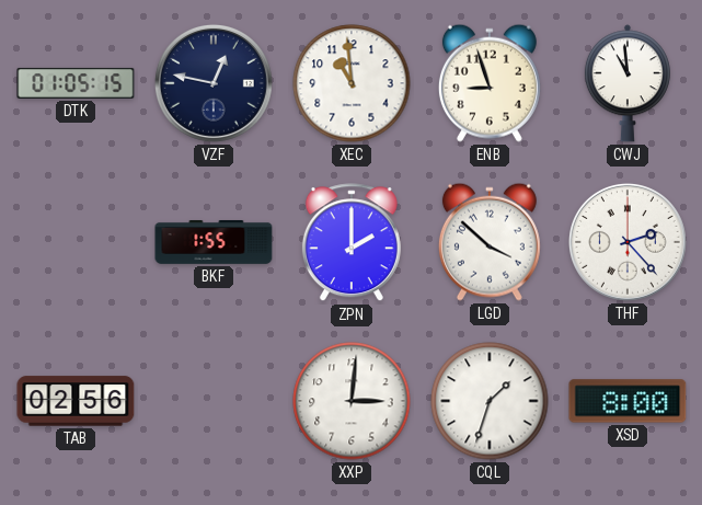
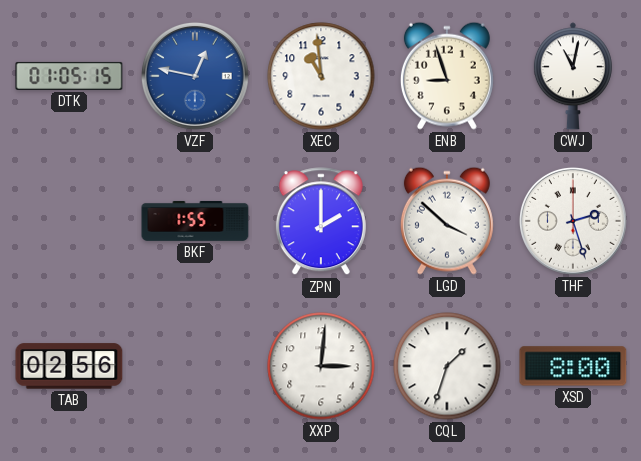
VZF dial: navy -> blue
CWJ: 10:59 -> 11:02
THF: 2:23 -> 2:27
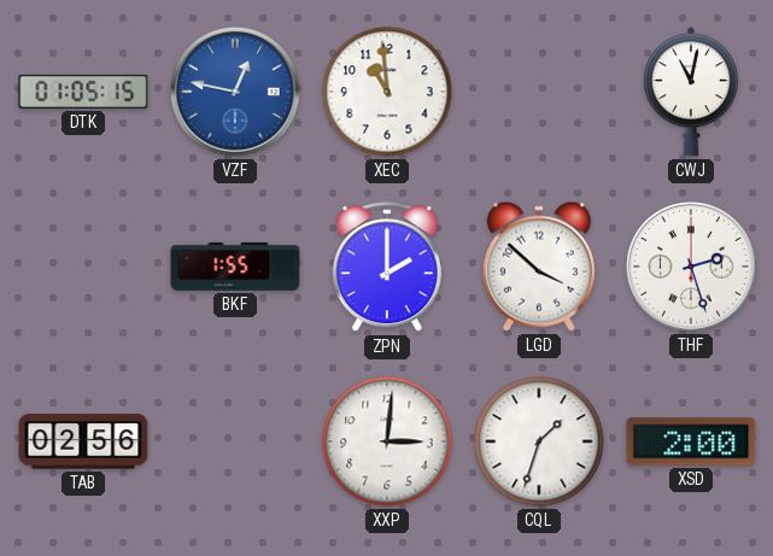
ENB: 8:57 -> none
XSD: 8:00 -> 2:00
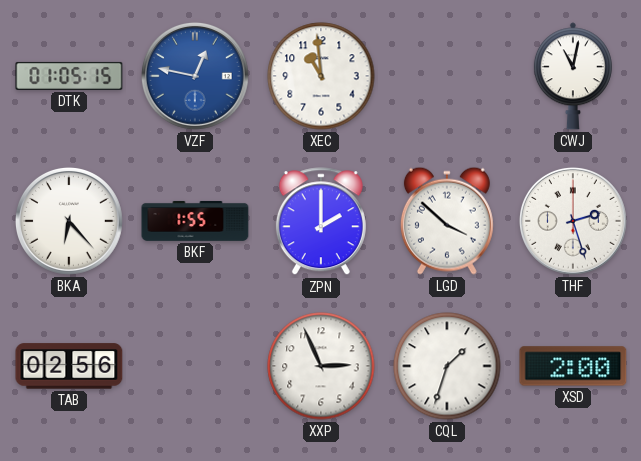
BKA: none -> 6:23
XXP: 3:01 -> 2:56
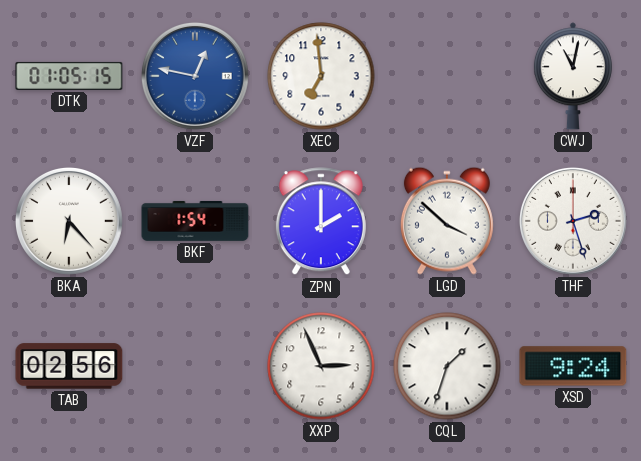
XEC: 10:59 -> 6:59
BKF: 1:55 -> 1:54
XSD: 2:00 -> 9:24
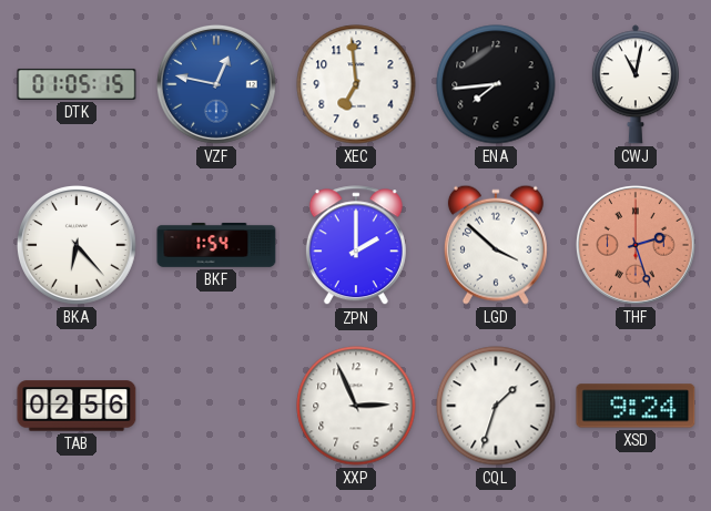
ENA: none -> 7:44
THF dial: white -> salmon
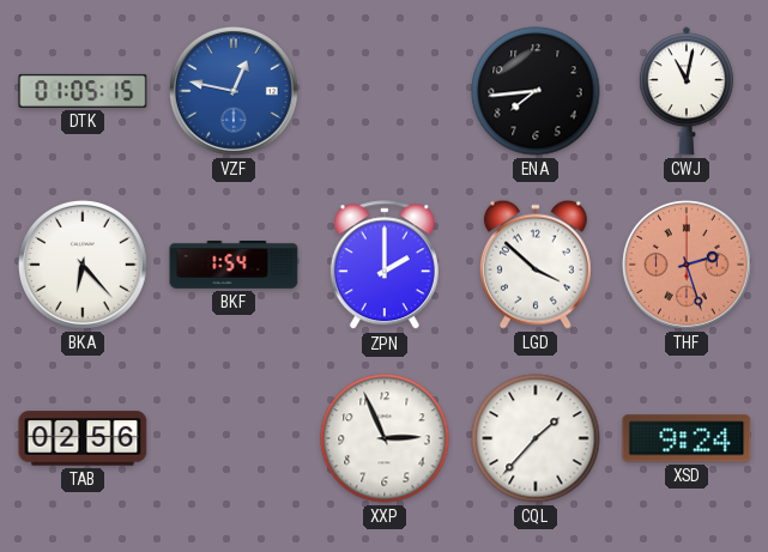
XEC: 6:59 -> none
CQL: 1:33 -> 1:37
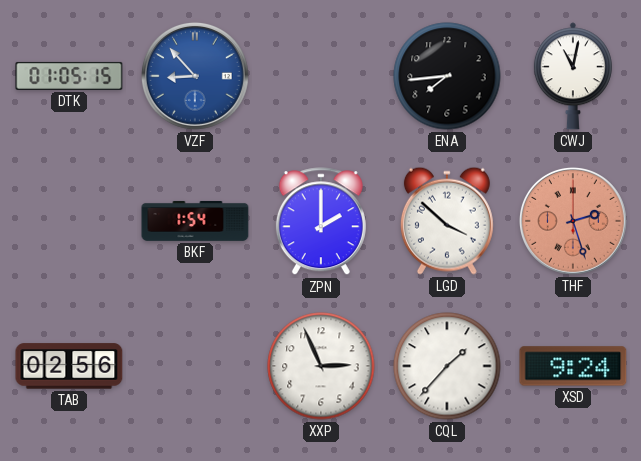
VZF: 12:47 -> 8:53
BKA: 6:23 -> none
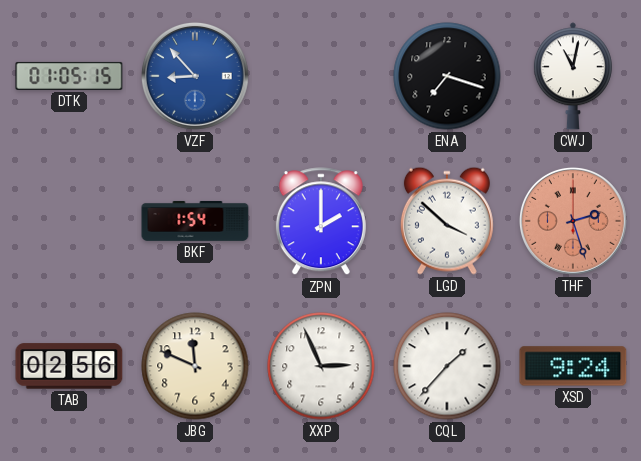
ENA: 7:44 -> 7:18
JBG: none -> 11:49
